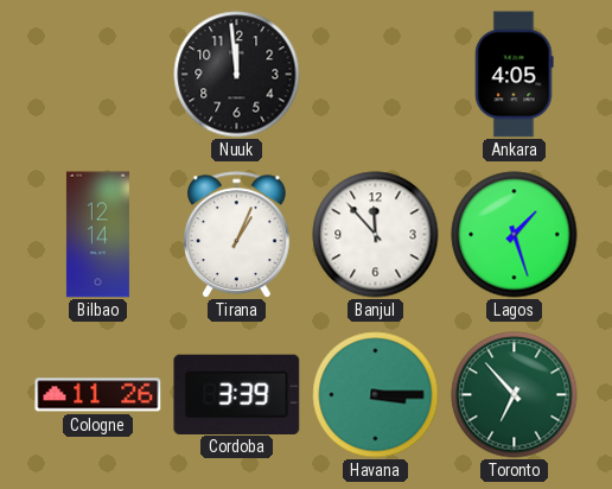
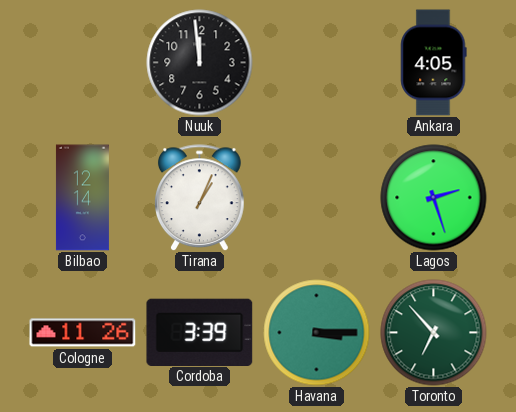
Banjul: 11:53 -> none
Lagos: 1:27 -> 2:27
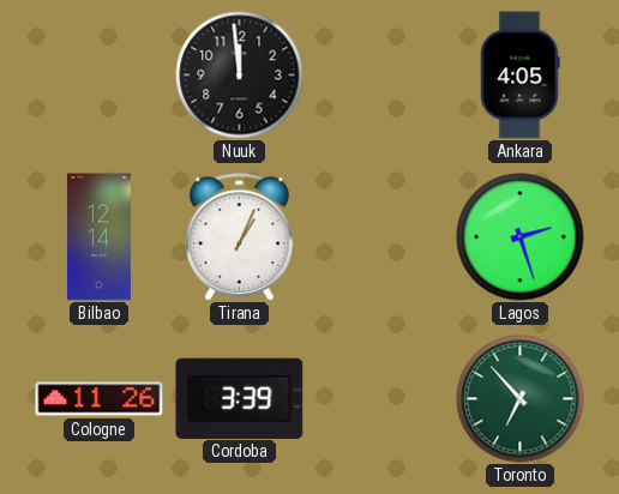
Havana: 3:15 -> none
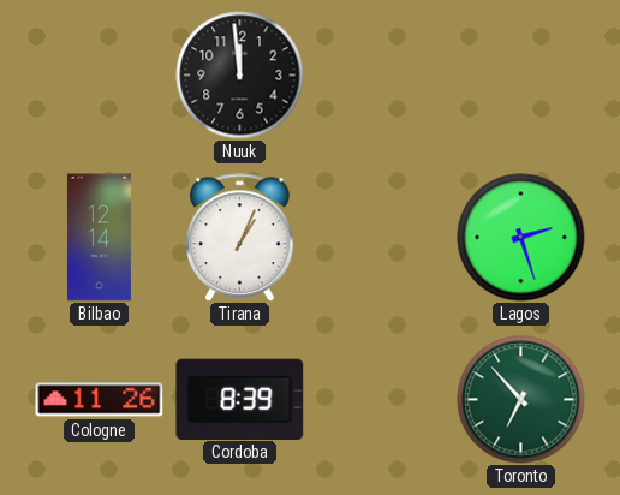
Ankara: 4:05 -> none
Cordoba: 3:39 -> 8:39
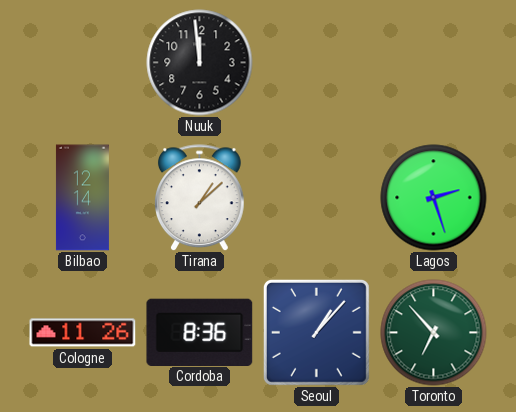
Tirana: 1:04 -> 1:08
Cordoba: 8:39 -> 8:36
Seoul: none -> 1:07
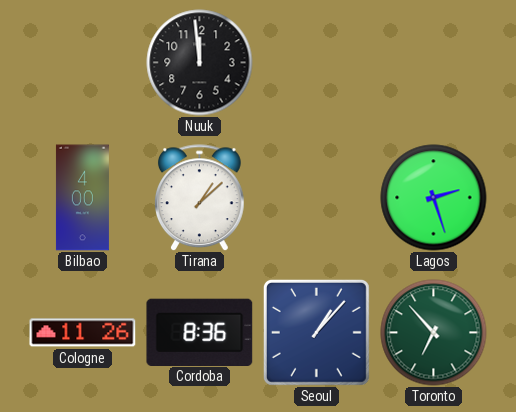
Bilbao: 12:14 -> 4:00
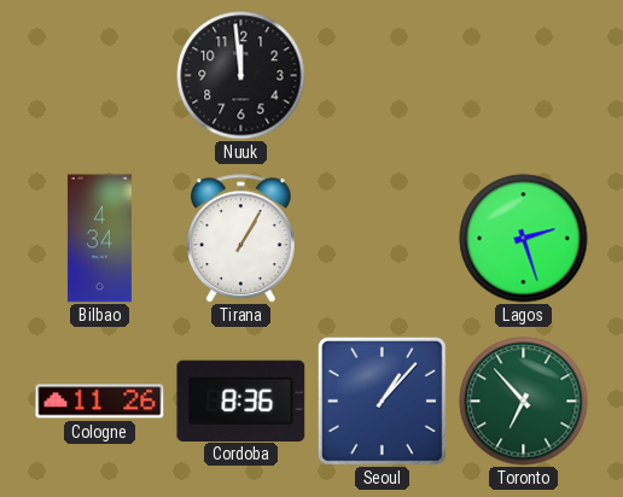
Bilbao: 4:00 -> 4:34
Tirana: 1:08 -> 1:05
